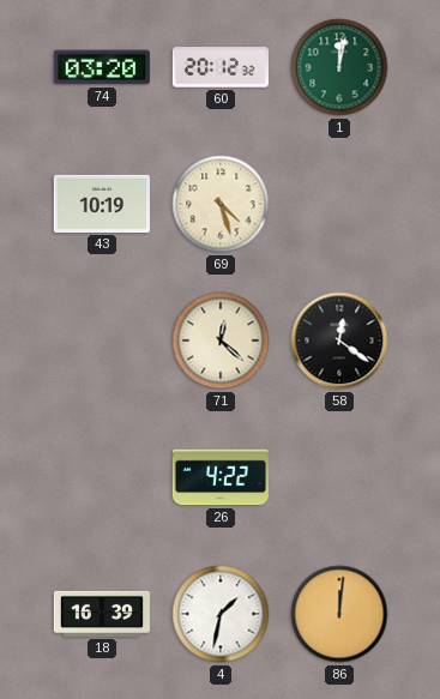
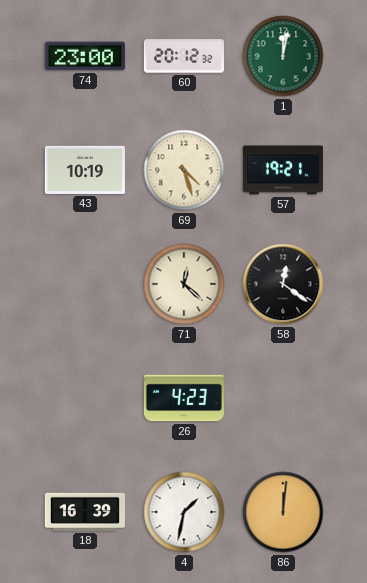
74: 03:20 -> 23:00
57: none -> 19:21
26: 4:22 -> 4:23
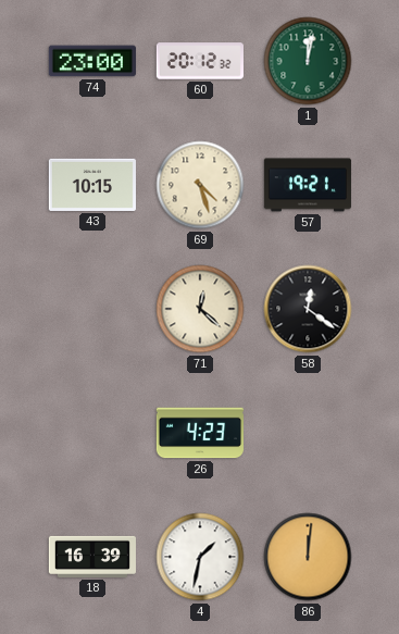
43: 10:19 -> 10:15
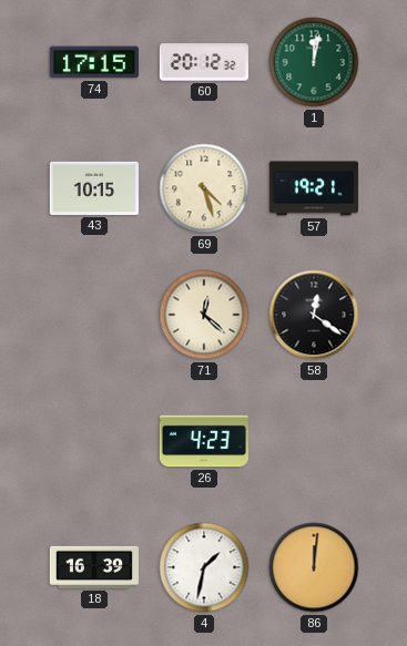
74: 23:00 -> 17:15
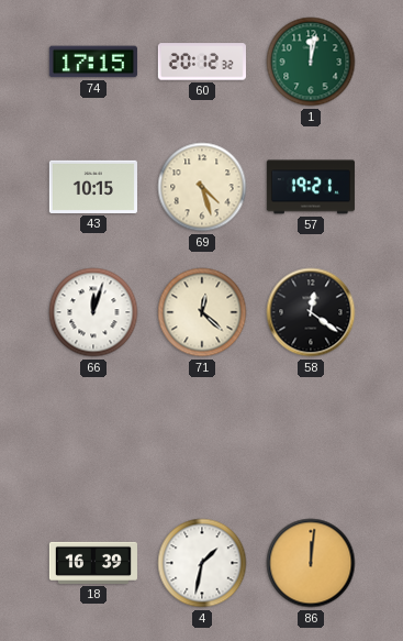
66: none -> 12:03
26: 4:23 -> none
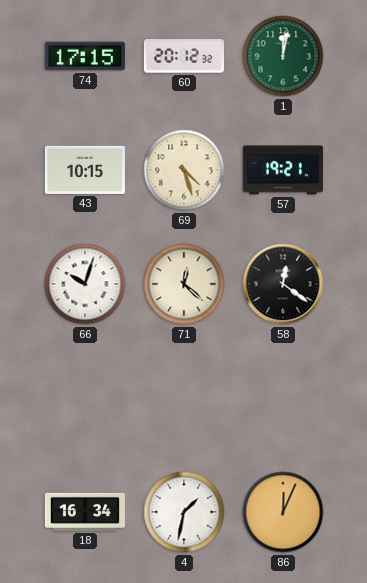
66: 12:03 -> 10:03
18: 16:39 -> 16:34
86: 12:01 -> 12:04
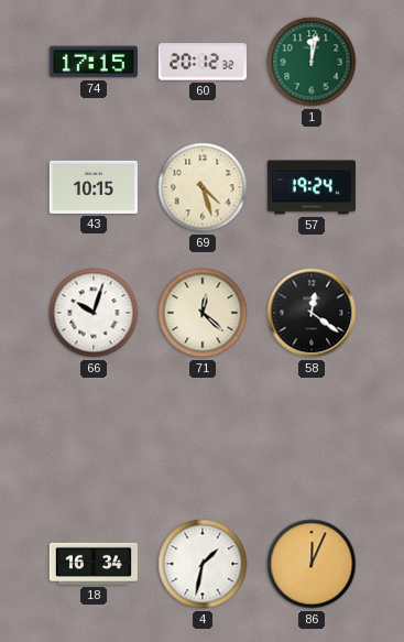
57: 19:21 -> 19:24
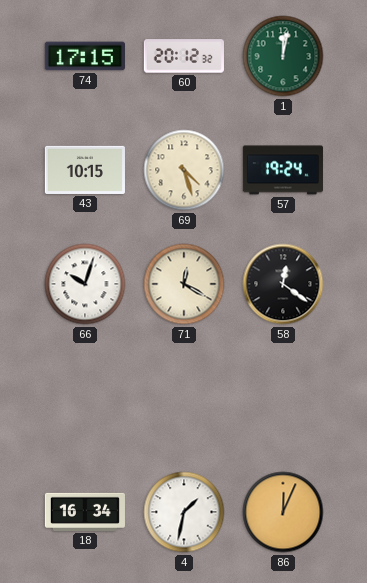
71: 12:22 -> 12:20
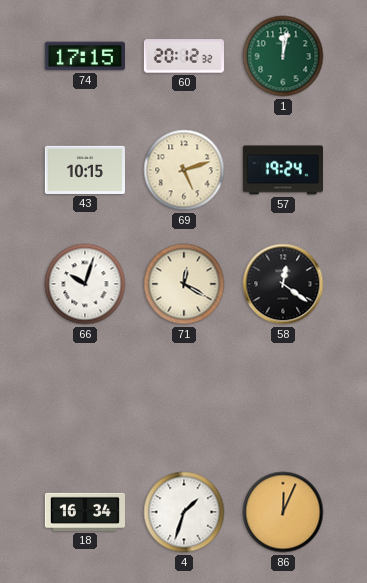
69: 4:27 -> 5:12
4: 1:32 -> 1:33
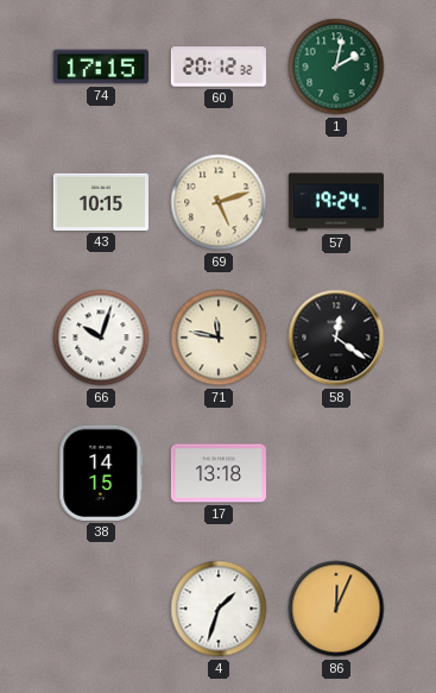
1: 12:02 -> 2:02
71: 12:20 -> 11:47
38: none -> 14:15
17: none -> 13:18
18: 16:34 -> none
